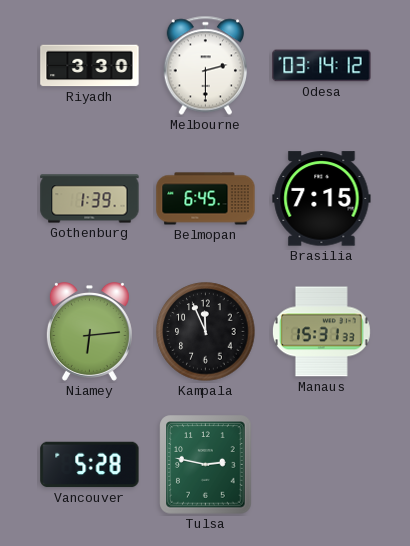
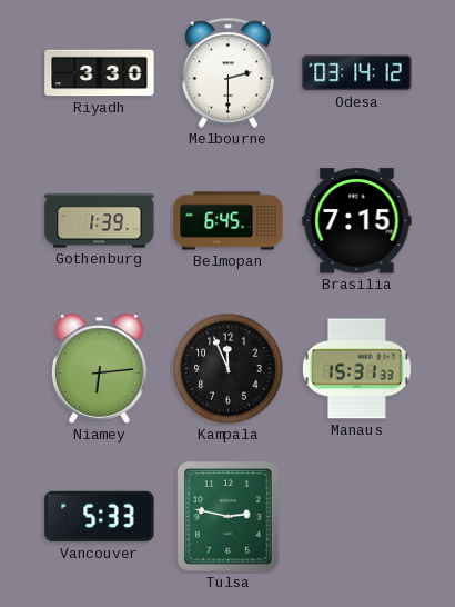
Vancouver: 5:28 -> 5:33
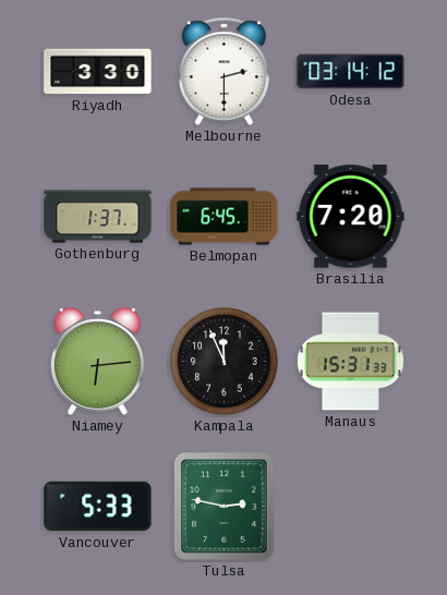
Gothenburg: 1:39 -> 1:37
Brasilia: 7:15 -> 7:20
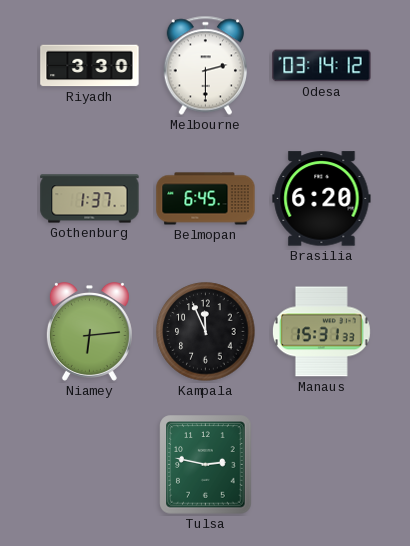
Brasilia: 7:20 -> 6:20
Vancouver: 5:33 -> none
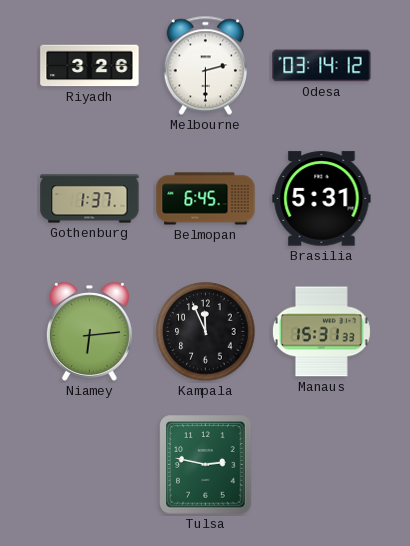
Riyadh: 3:30 -> 3:26
Brasilia: 6:20 -> 5:31
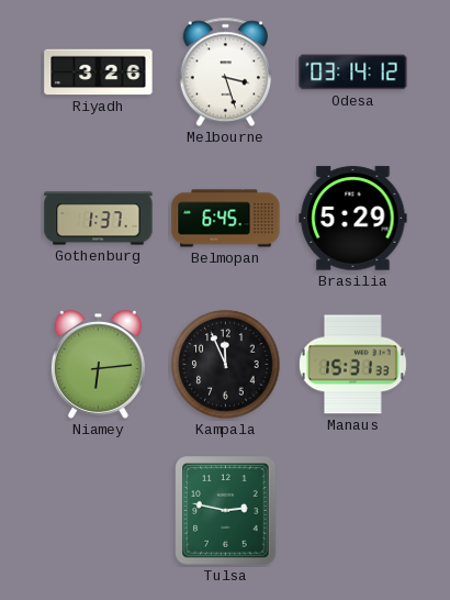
Melbourne: 2:30 -> 3:27
Brasilia: 5:31 -> 5:29
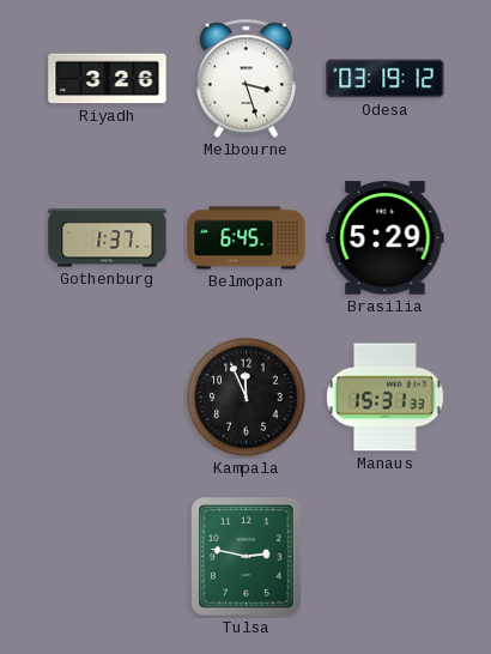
Odesa: 03:14 -> 03:19
Niamey: 6:14 -> none
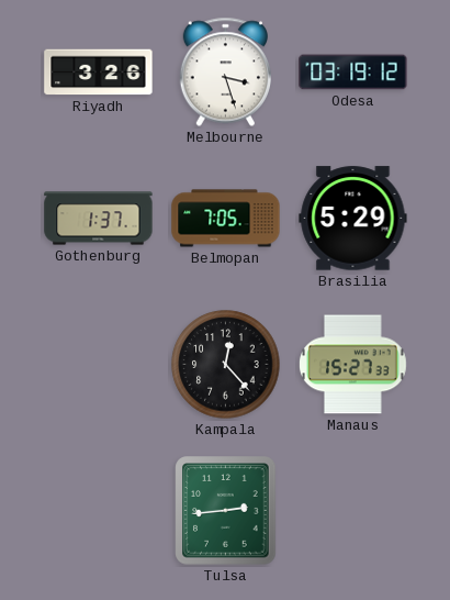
Belmopan: 6:45 -> 7:05
Kampala: 11:56 -> 12:23
Manaus: 15:31 -> 15:27
Tulsa: 2:47 -> 2:44
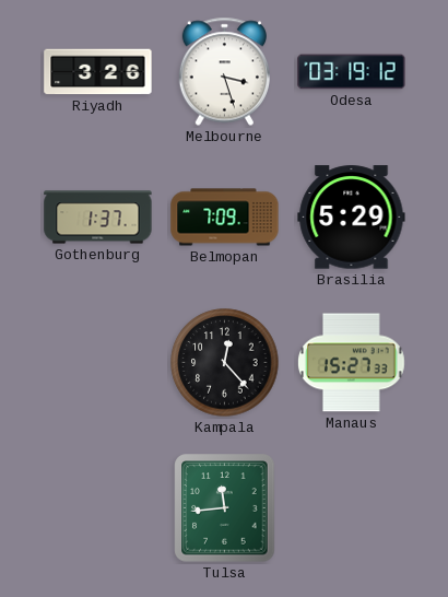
Belmopan: 7:05 -> 7:09
Tulsa: 2:44 -> 11:44
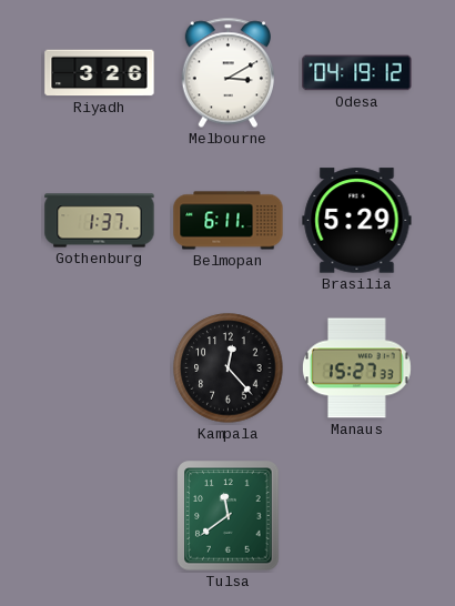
Melbourne: 3:27 -> 3:10
Odesa: 03:19 -> 04:19
Belmopan: 7:09 -> 6:11
Tulsa: 11:44 -> 11:39
